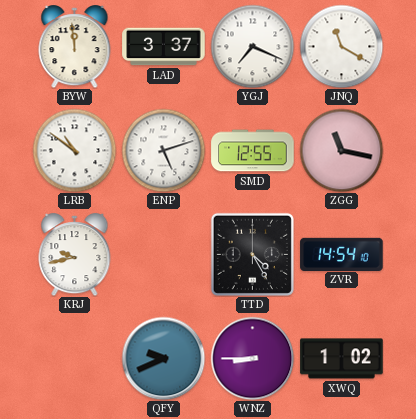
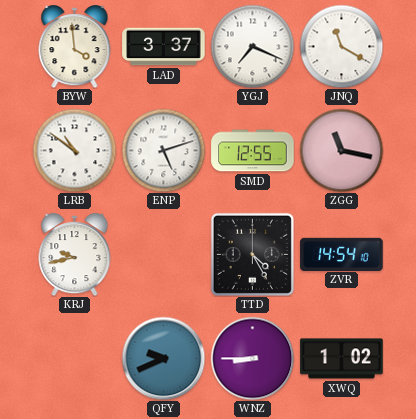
BYW: 11:59 -> 3:59
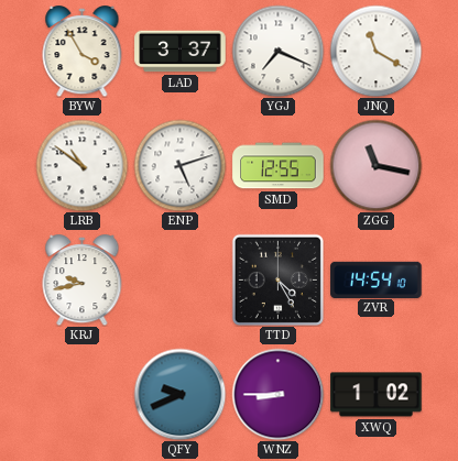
BYW: 3:59 -> 3:55
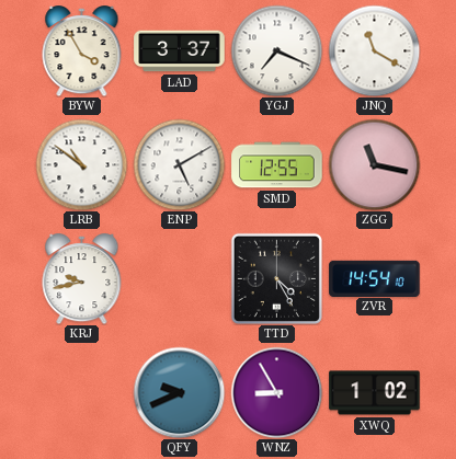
ENP: 5:12 -> 5:10
WNZ: 8:45 -> 8:55
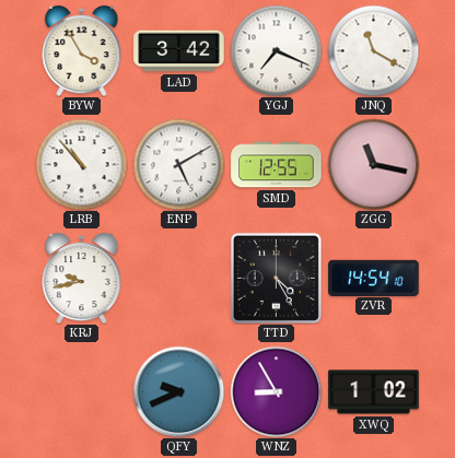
LAD: 3:37 -> 3:42
LRB: 10:51 -> 10:53
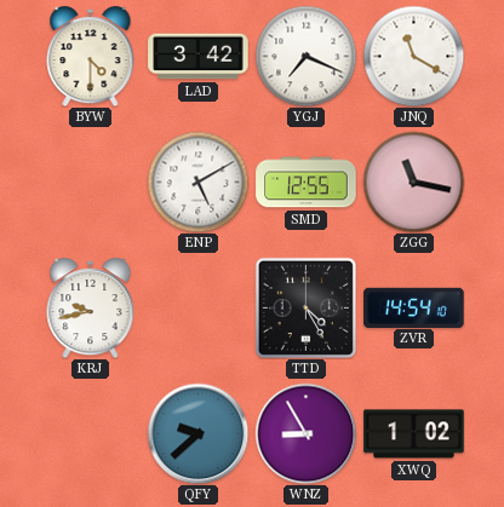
BYW: 3:55 -> 4:30
LRB: 10:53 -> none
QFY: 9:41 -> 9:38
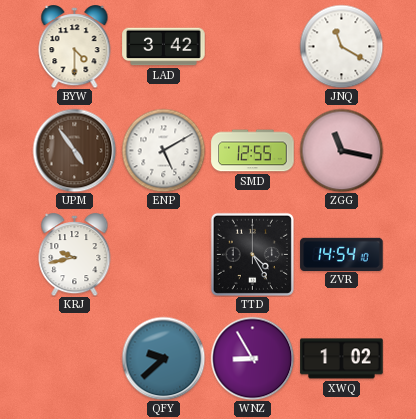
YGJ: 7:19 -> none
UPM: none -> 4:54
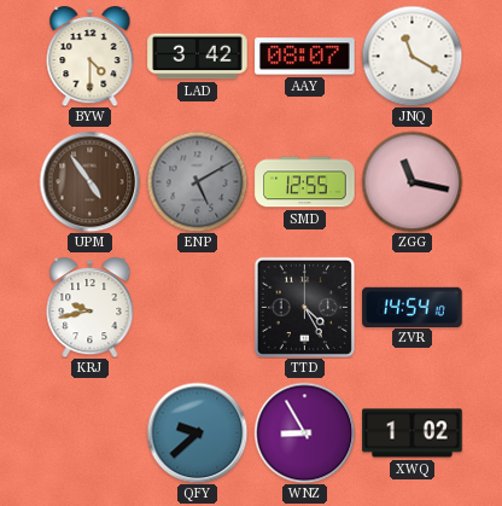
AAY: none -> 08:07
ENP dial: white -> grey
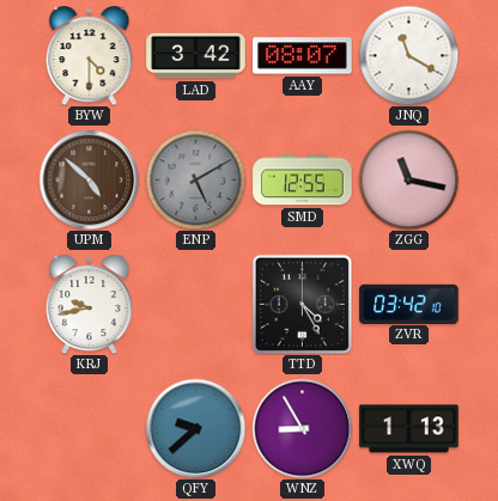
UPM: 4:54 -> 4:52
ZVR: 14:54 -> 03:42
XWQ: 1:02 -> 1:13
